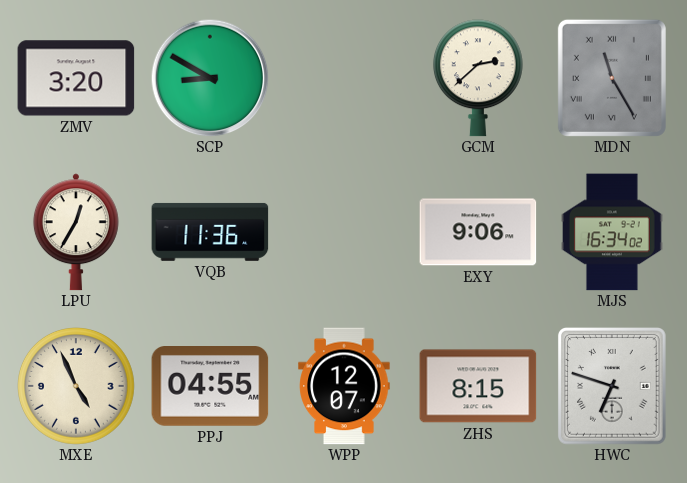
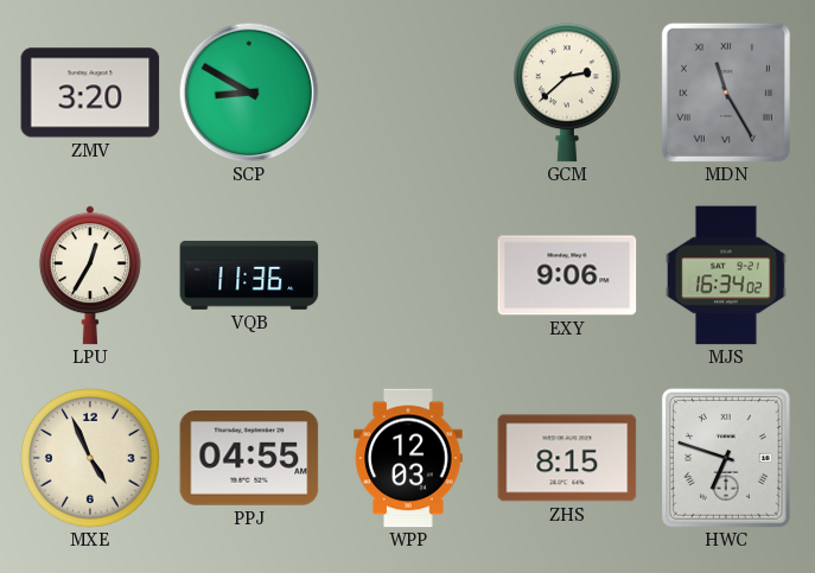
WPP: 12:07 -> 12:03
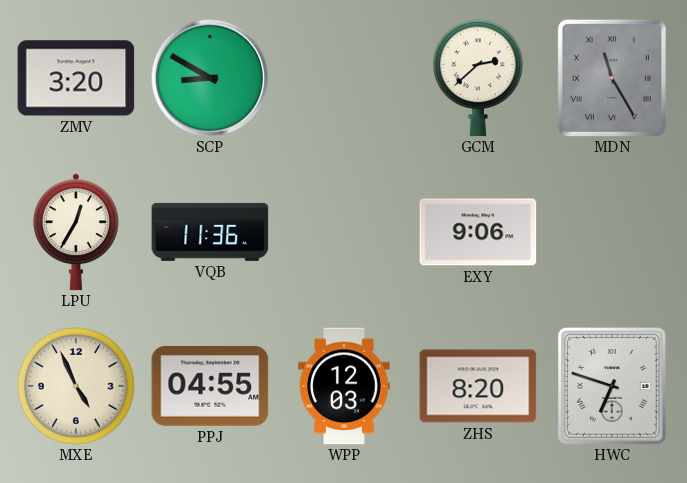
MJS: 16:34 -> none
ZHS: 8:15 -> 8:20
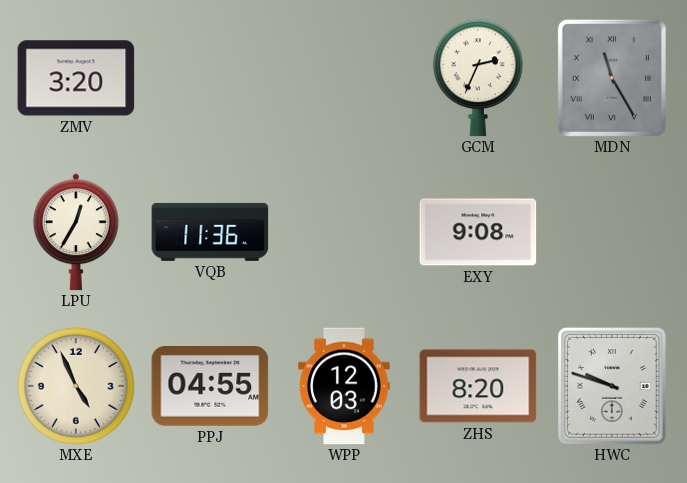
SCP: 8:50 -> none
GCM: 2:38 -> 2:34
EXY: 9:06 -> 9:08
HWC: 6:48 -> 9:48
